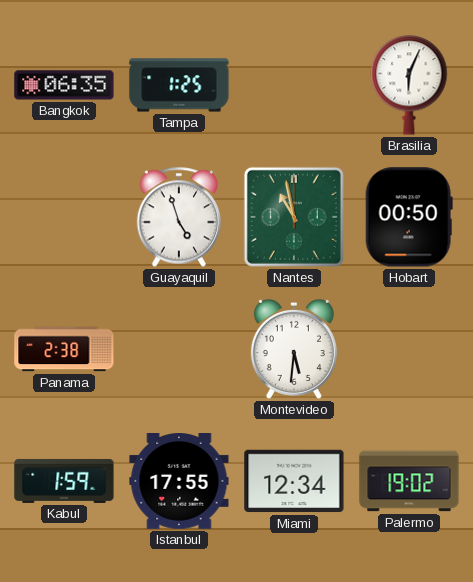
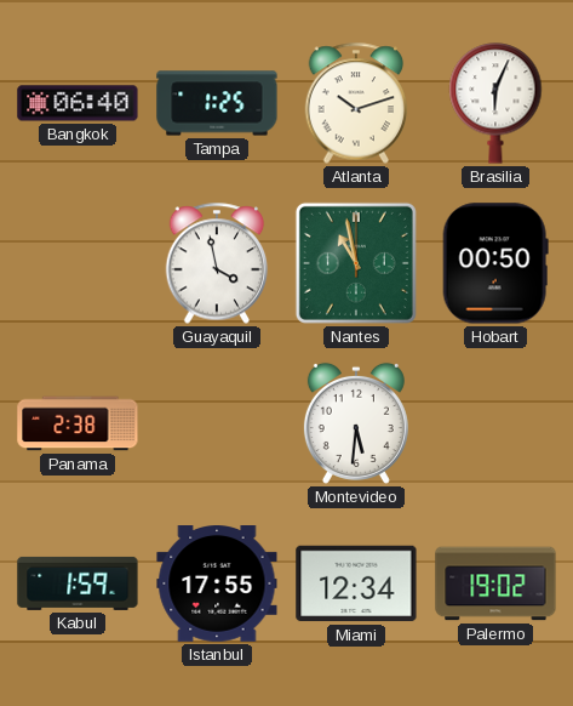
Bangkok: 06:35 -> 06:40
Atlanta: none -> 10:12
Guayaquil: 4:57 -> 3:58
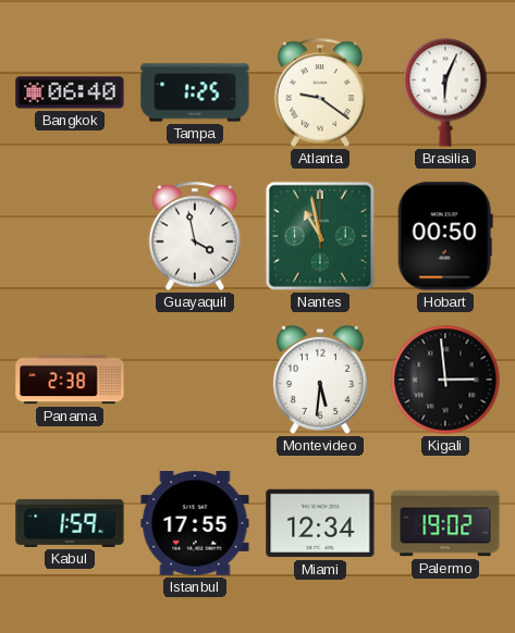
Atlanta: 10:12 -> 9:21
Kigali: none -> 2:59
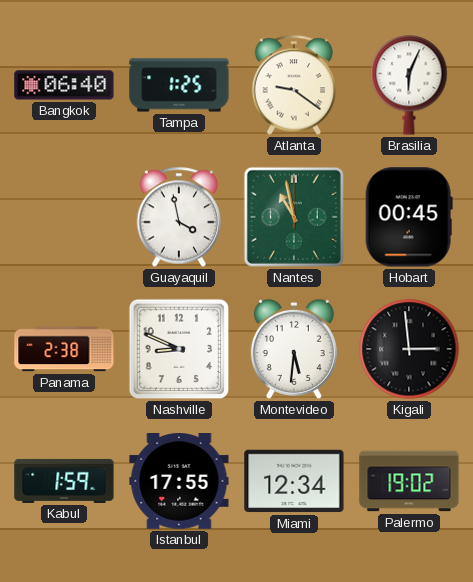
Hobart: 00:50 -> 00:45
Nashville: none -> 8:49
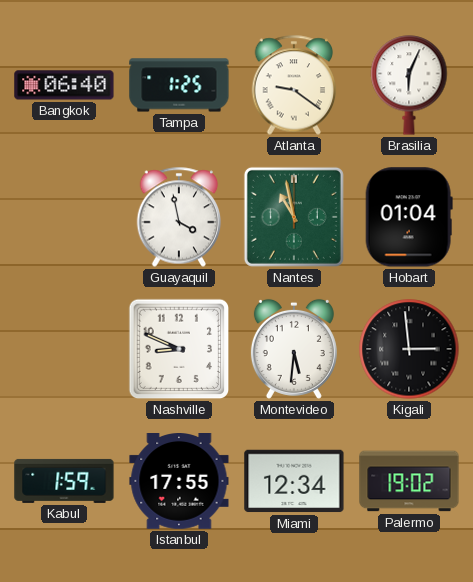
Hobart: 00:45 -> 01:04
Panama: 2:38 -> none
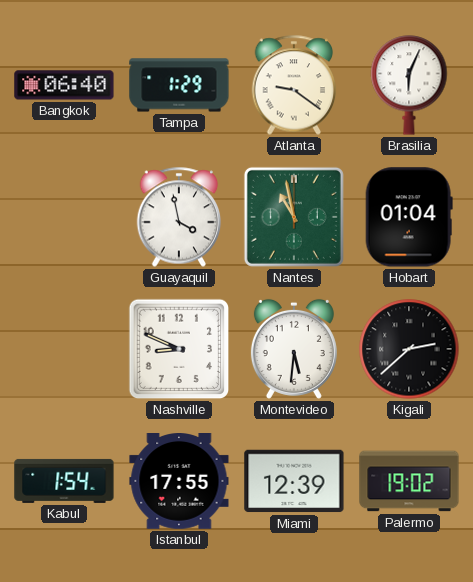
Tampa: 1:25 -> 1:29
Kigali: 2:59 -> 2:38
Kabul: 1:59 -> 1:54
Miami: 12:34 -> 12:39
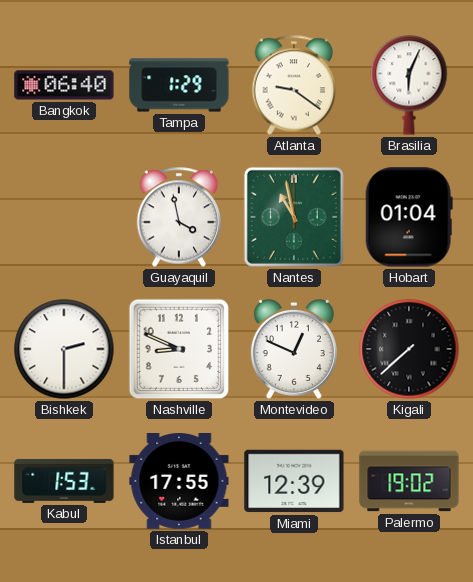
Bishkek: none -> 2:30
Montevideo: 5:31 -> 12:49
Kigali: 2:38 -> 7:38
Kabul: 1:54 -> 1:53
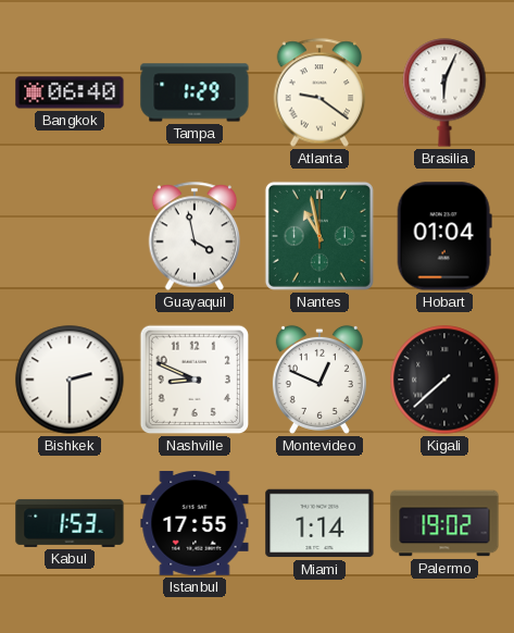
Miami: 12:39 -> 1:14
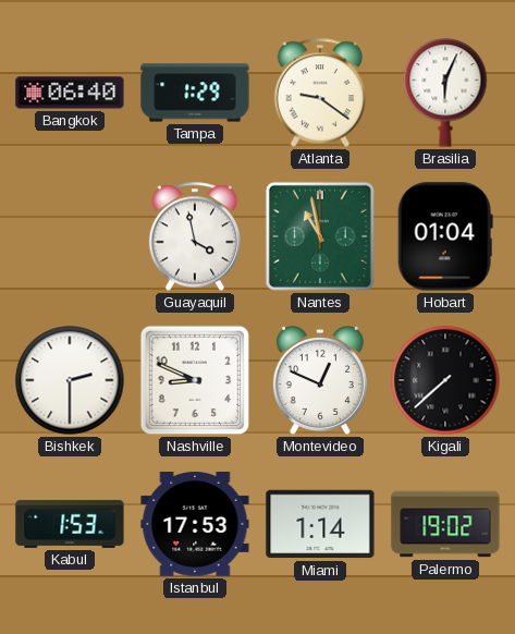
Istanbul: 17:55 -> 17:53
